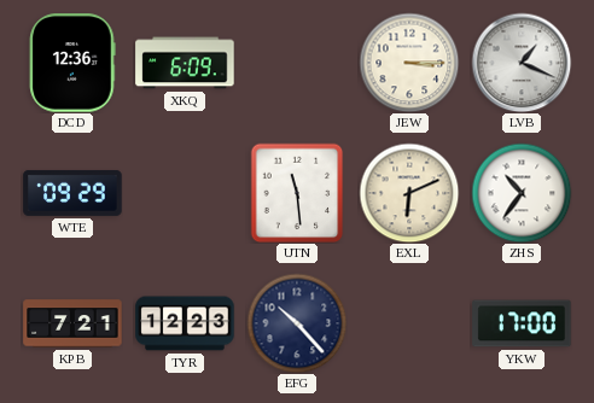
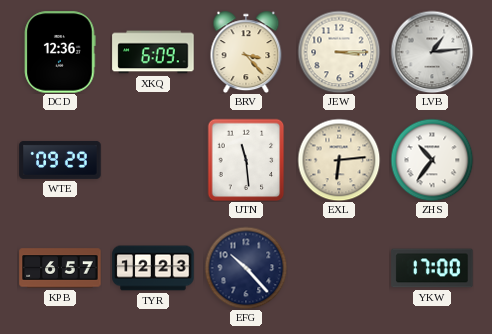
BRV: none -> 3:23
LVB: 1:19 -> 1:14
EXL: 6:11 -> 6:14
KPB: 7:21 -> 6:57
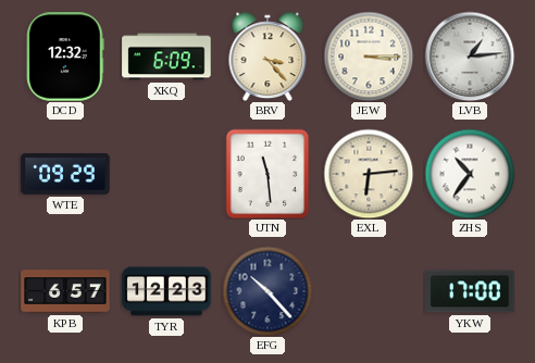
DCD: 12:36 -> 12:32
